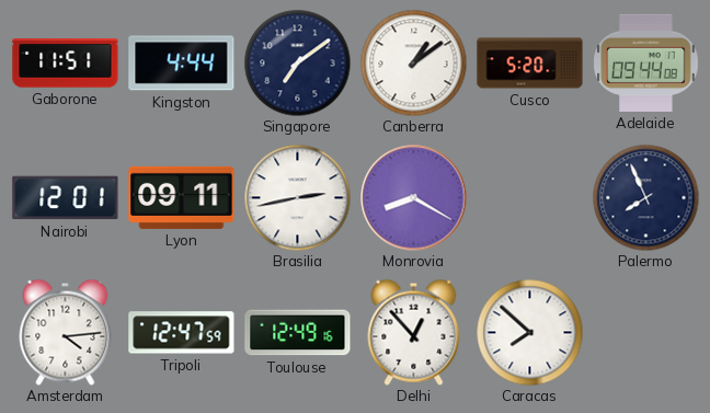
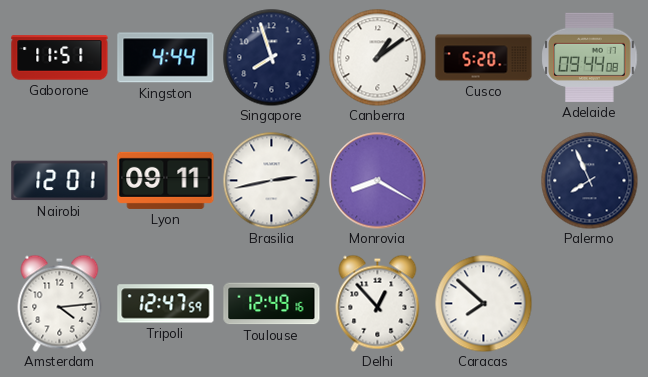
Singapore: 7:09 -> 7:57
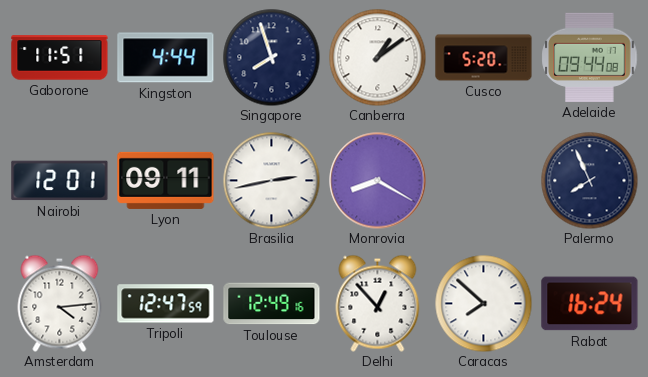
Rabat: none -> 16:24
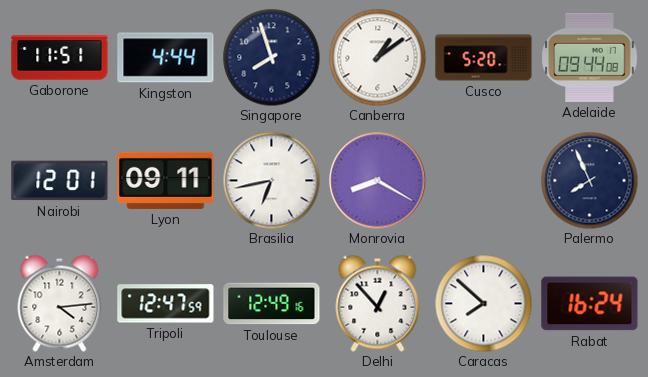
Brasilia: 2:43 -> 6:43
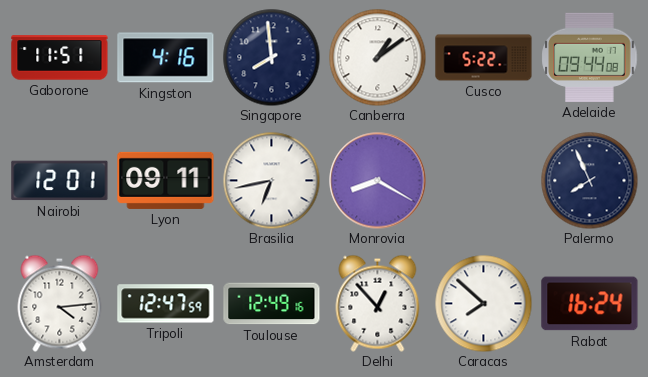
Kingston: 4:44 -> 4:16
Singapore: 7:57 -> 7:59
Cusco: 5:20 -> 5:22
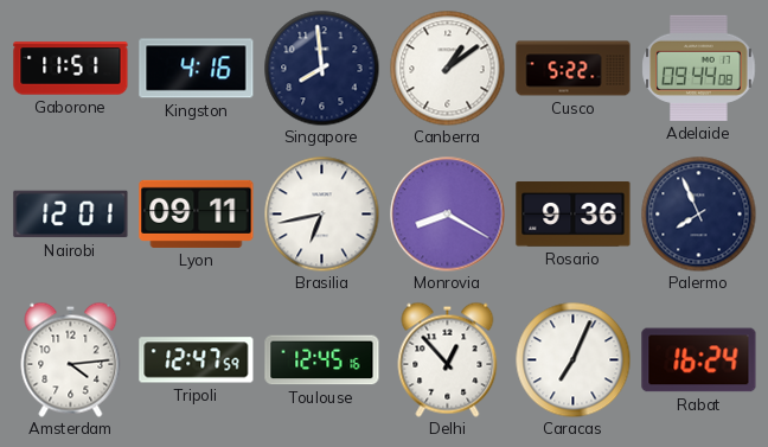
Rosario: none -> 9:36
Toulouse: 12:49 -> 12:45
Caracas: 7:52 -> 7:04
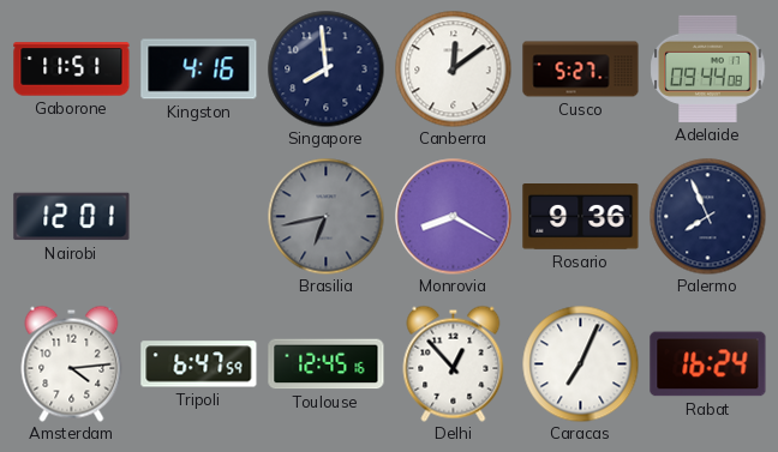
Canberra: 1:09 -> 12:09
Cusco: 5:22 -> 5:27
Lyon: 09:11 -> none
Brasilia dial: white -> grey
Tripoli: 12:47 -> 6:47
